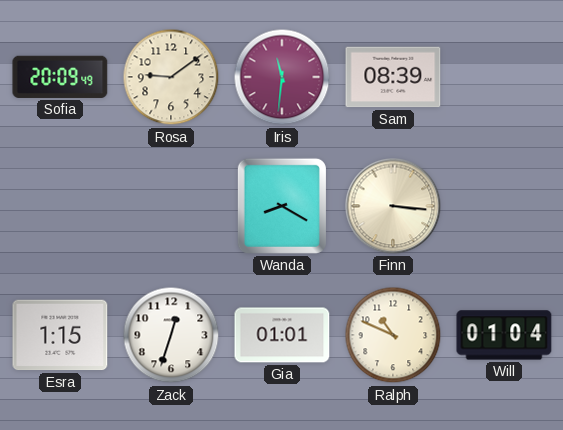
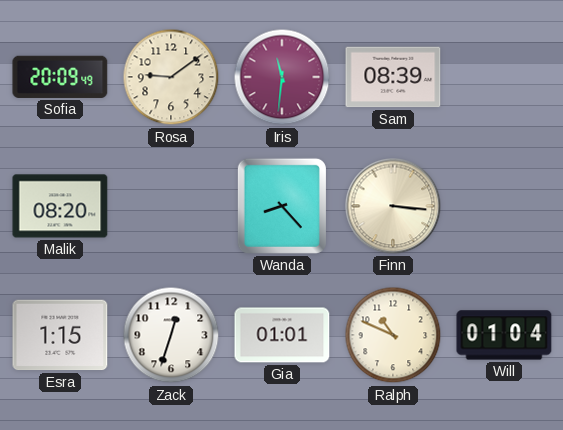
Malik: none -> 08:20
Wanda: 8:20 -> 8:23
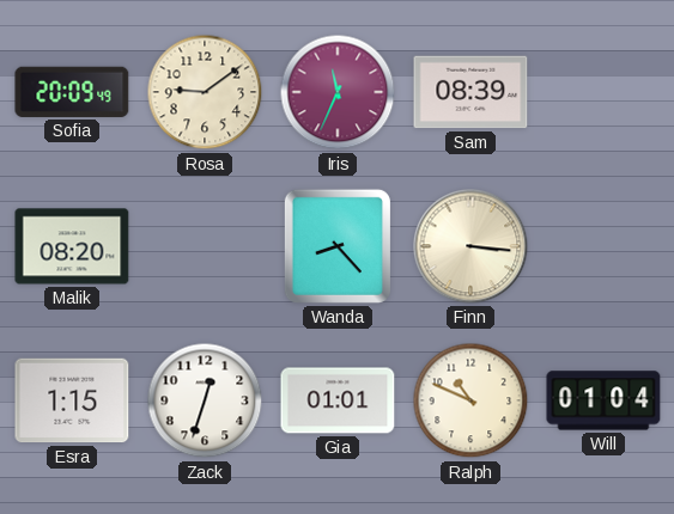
Iris: 11:31 -> 11:34
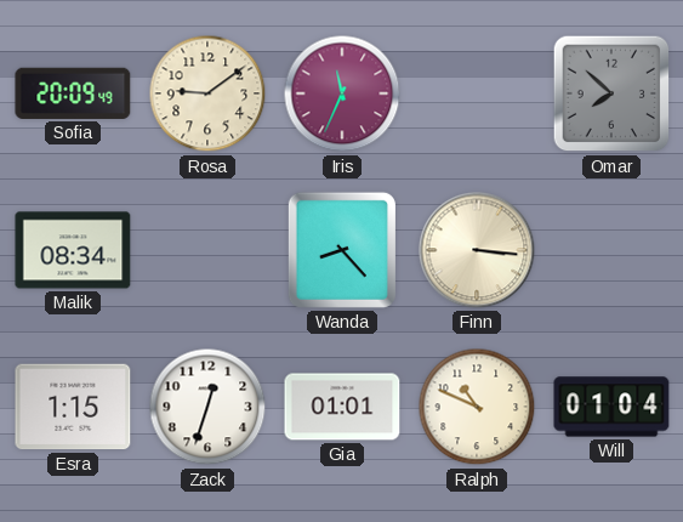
Sam: 08:39 -> none
Omar: none -> 7:52
Malik: 08:20 -> 08:34
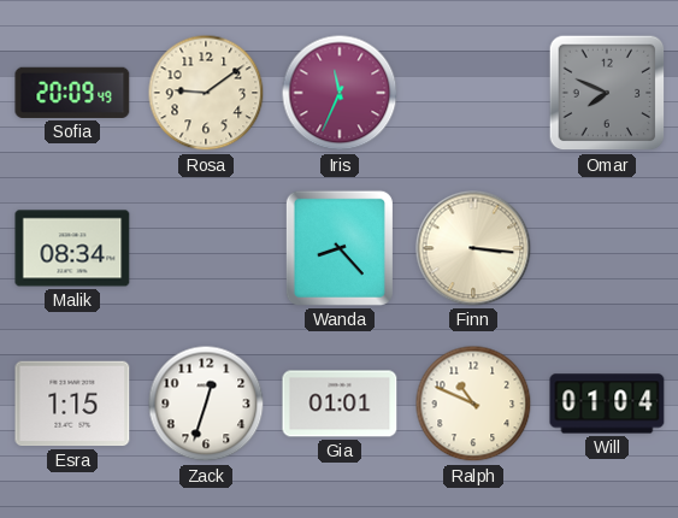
Omar: 7:52 -> 7:49
